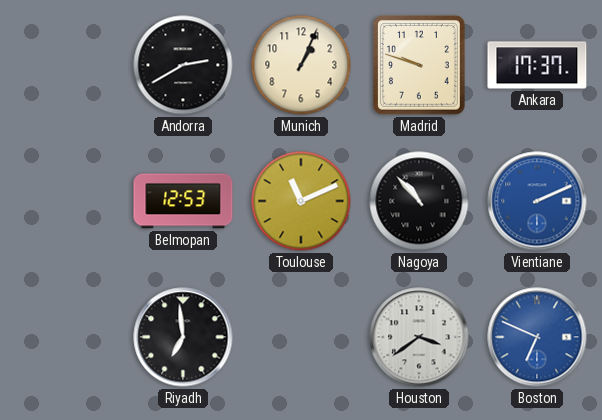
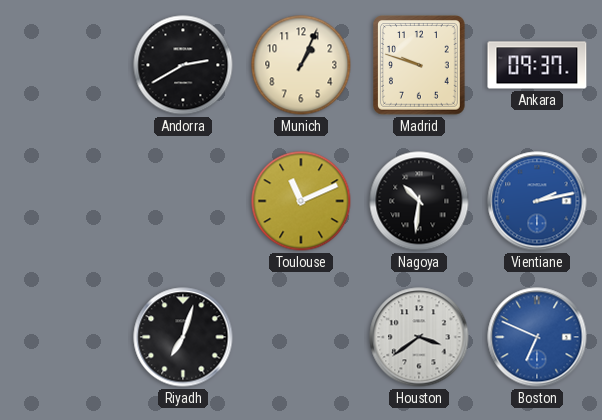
Ankara: 17:37 -> 09:37
Belmopan: 12:53 -> none
Nagoya: 10:53 -> 10:31
Vientiane: 2:11 -> 2:13
Riyadh: 6:59 -> 7:03
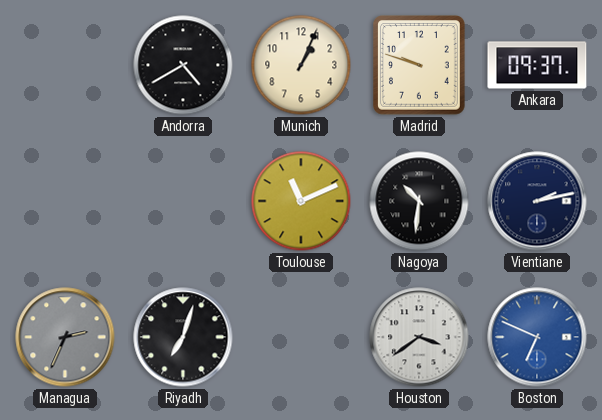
Andorra: 2:40 -> 4:40
Vientiane dial: blue -> navy
Managua: none -> 2:34
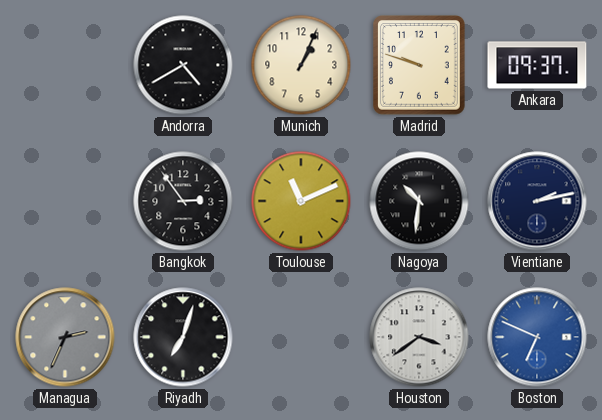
Bangkok: none -> 2:54
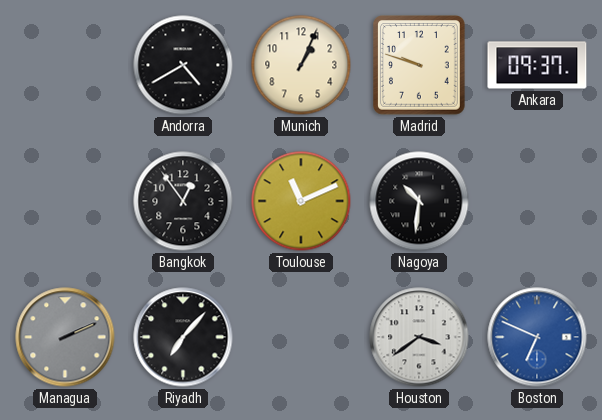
Bangkok: 2:54 -> 12:54
Vientiane: 2:13 -> none
Managua: 2:34 -> 2:11
Riyadh: 7:03 -> 7:07
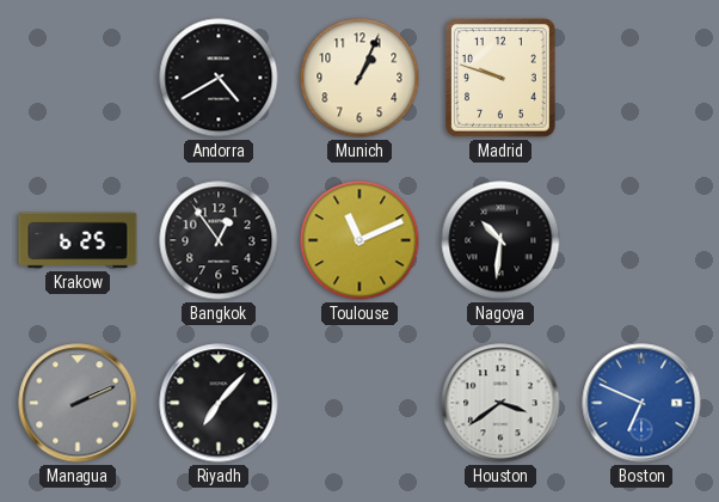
Ankara: 09:37 -> none
Krakow: none -> 6:25
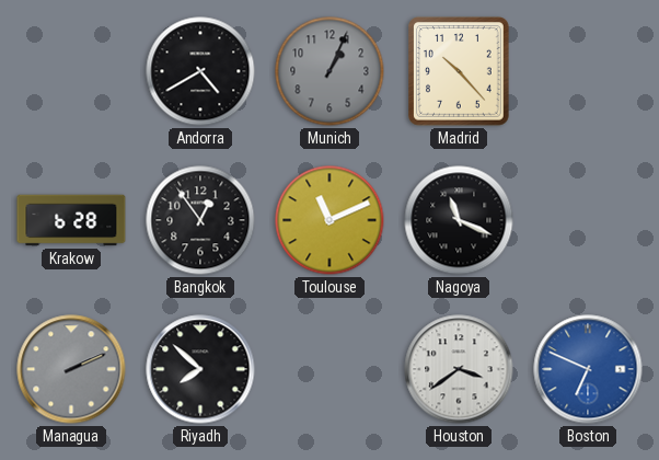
Munich dial: cream -> grey
Madrid: 9:48 -> 10:23
Krakow: 6:25 -> 6:28
Nagoya: 10:31 -> 11:19
Riyadh: 7:07 -> 7:52
